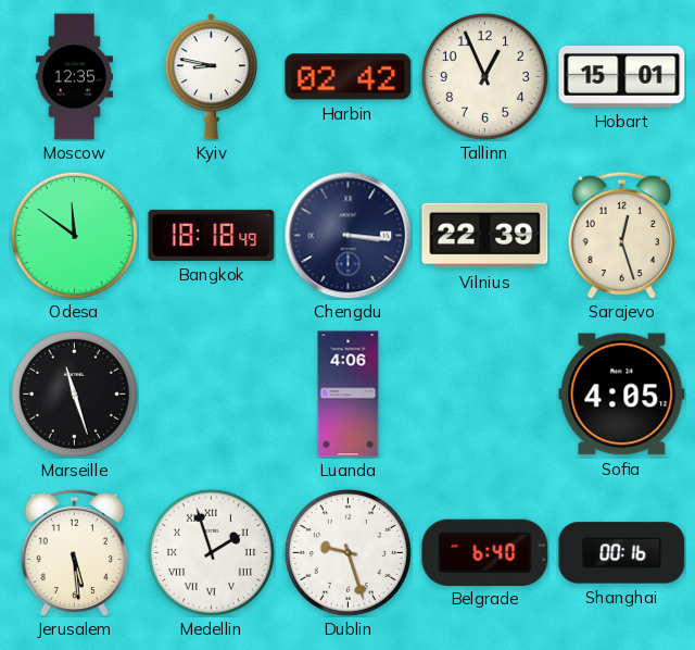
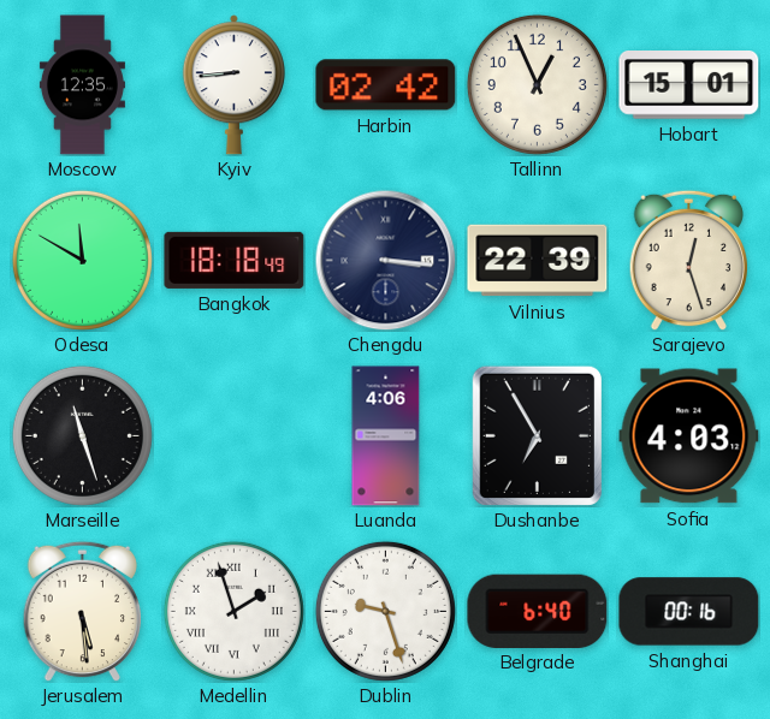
Kyiv: 8:47 -> 8:44
Odesa: 11:51 -> 11:50
Dushanbe: none -> 6:55
Sofia: 4:05 -> 4:03
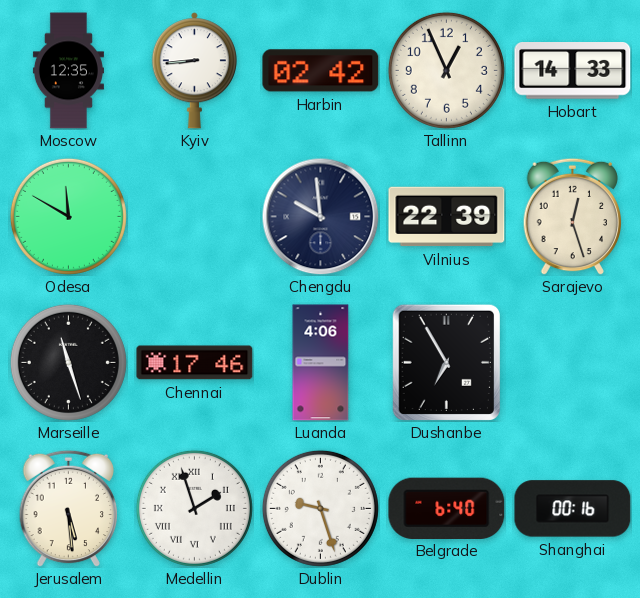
Hobart: 15:01 -> 14:33
Bangkok: 18:18 -> none
Chengdu: 3:16 -> 9:59
Chennai: none -> 17:46
Sofia: 4:03 -> none
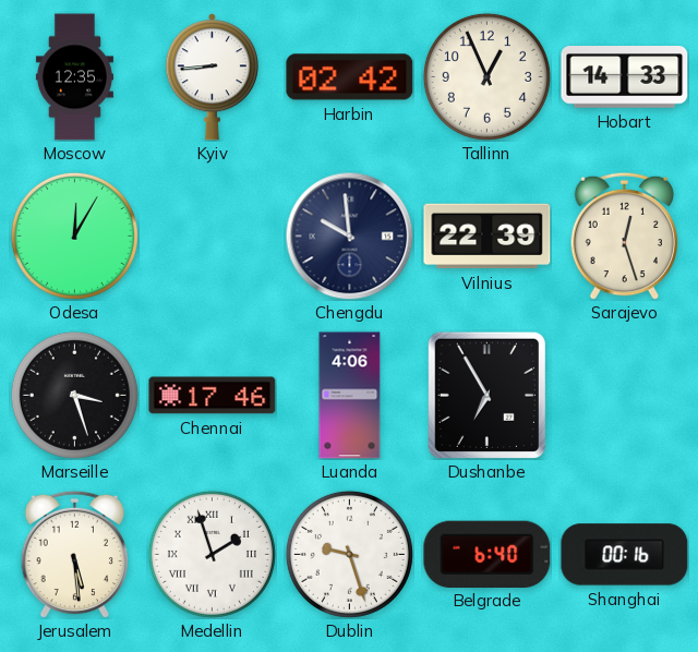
Odesa: 11:50 -> 12:05
Marseille: 11:27 -> 3:27
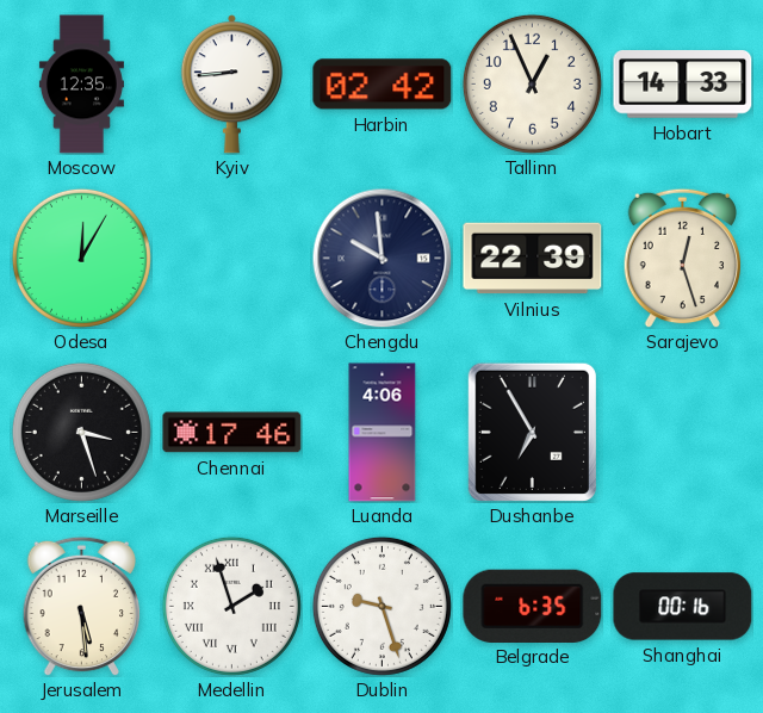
Belgrade: 6:40 -> 6:35
